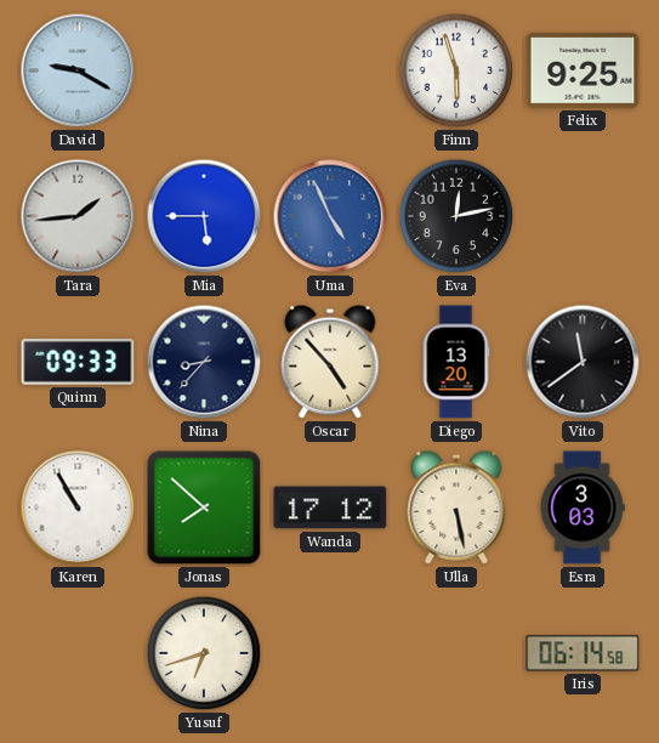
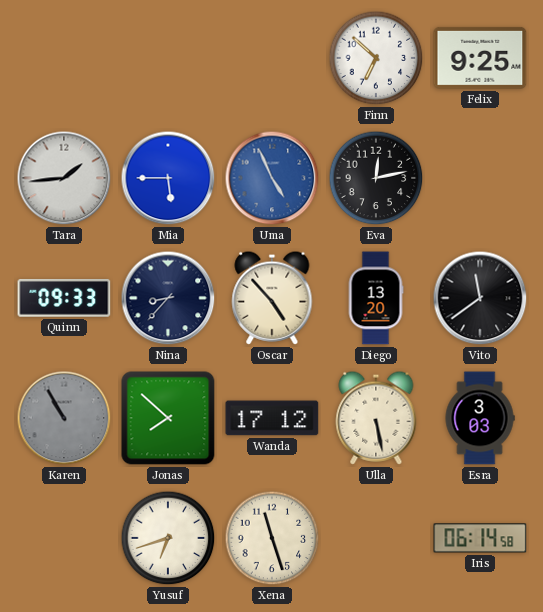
David: 9:20 -> none
Finn: 5:57 -> 6:52
Karen dial: white -> grey
Xena: none -> 11:27
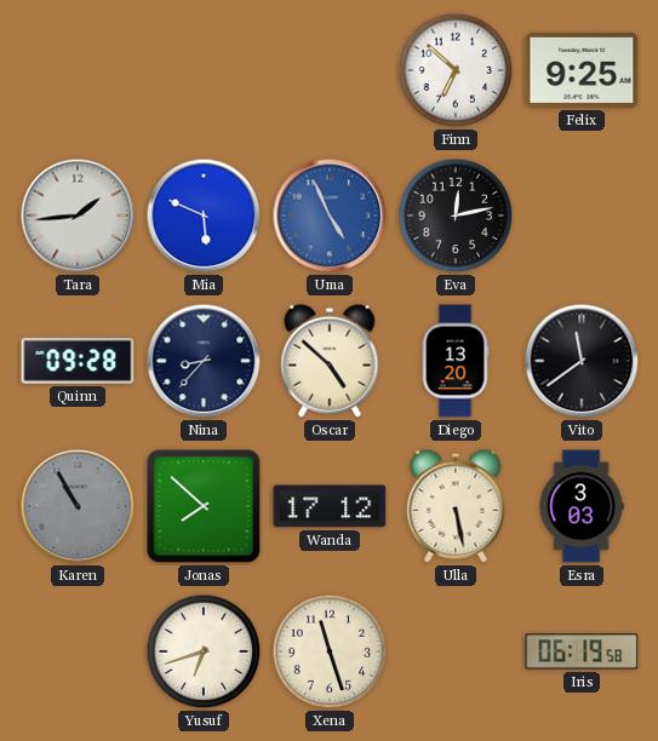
Mia: 5:45 -> 5:49
Quinn: 09:33 -> 09:28
Oscar: 4:53 -> 4:52
Iris: 06:14 -> 06:19
